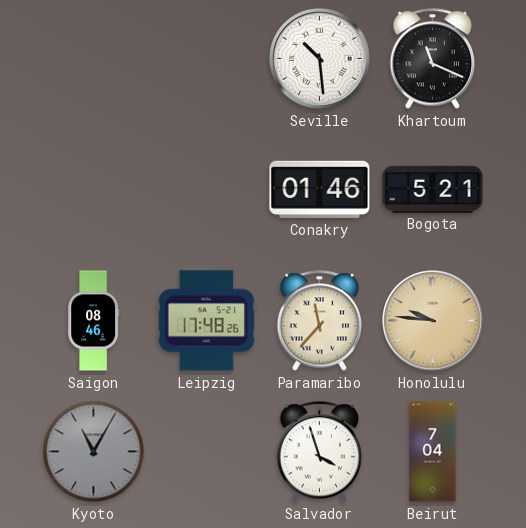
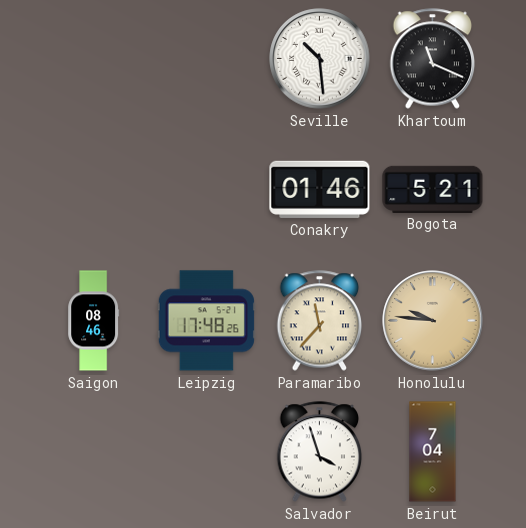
Kyoto: 11:05 -> none
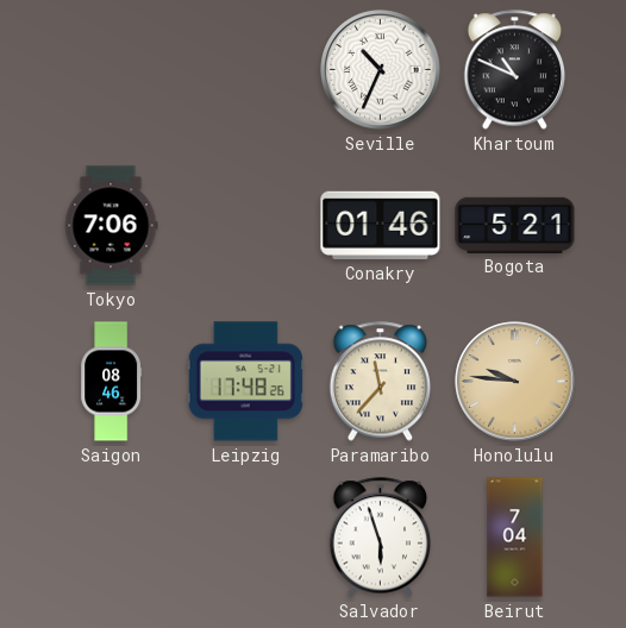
Seville: 10:29 -> 10:34
Khartoum: 11:19 -> 10:49
Tokyo: none -> 7:06
Salvador: 3:57 -> 5:57
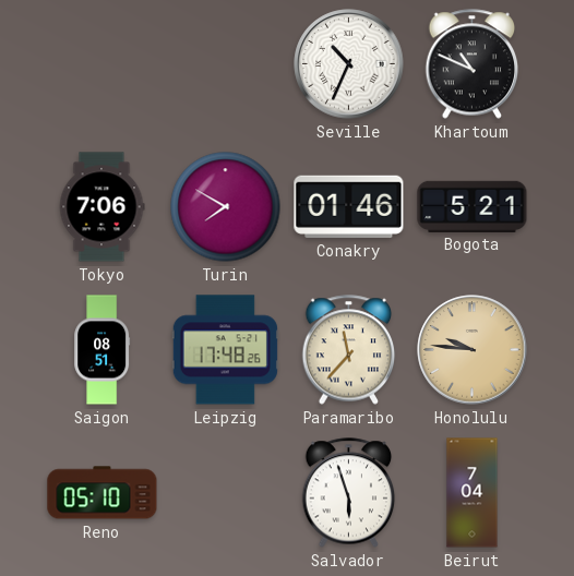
Turin: none -> 7:50
Saigon: 08:46 -> 08:51
Reno: none -> 05:10
